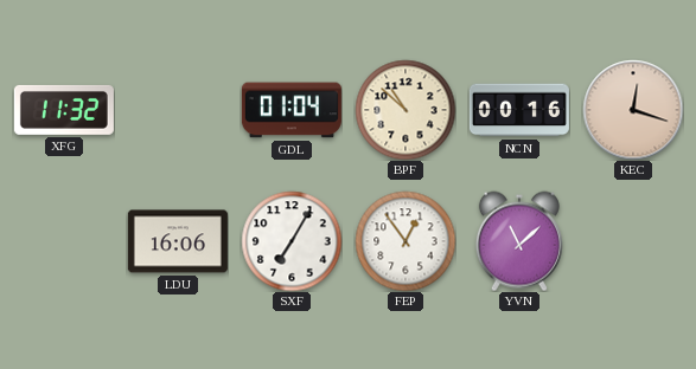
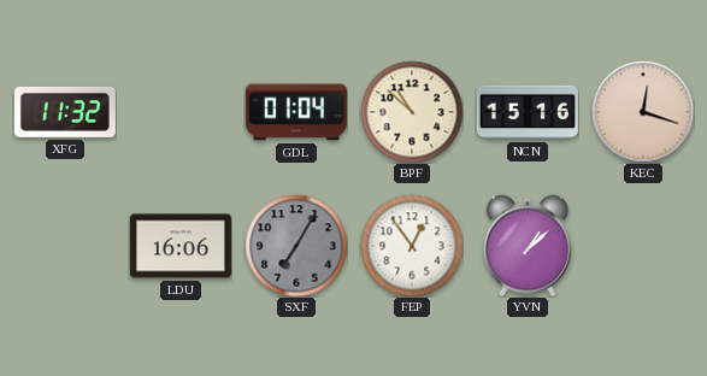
NCN: 00:16 -> 15:16
SXF dial: white -> grey
YVN: 11:08 -> 1:08
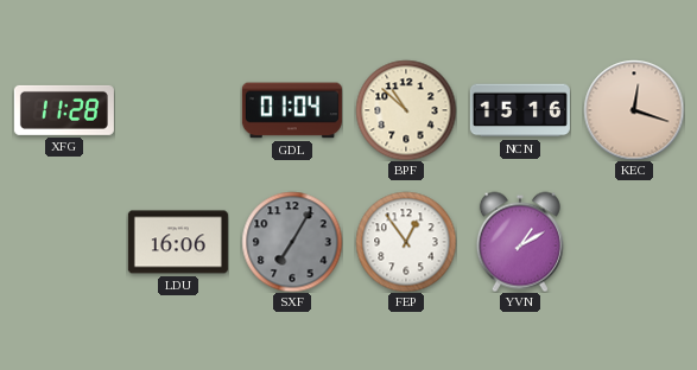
XFG: 11:32 -> 11:28
YVN: 1:08 -> 1:10
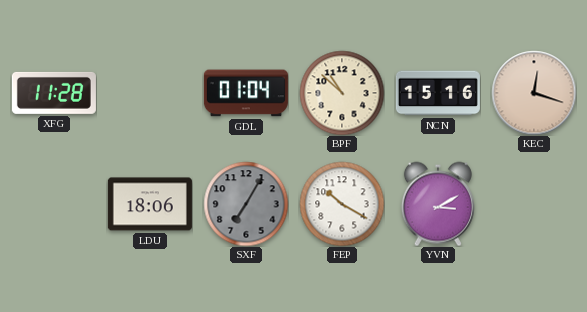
LDU: 16:06 -> 18:06
FEP: 12:54 -> 10:20
YVN: 1:10 -> 3:10
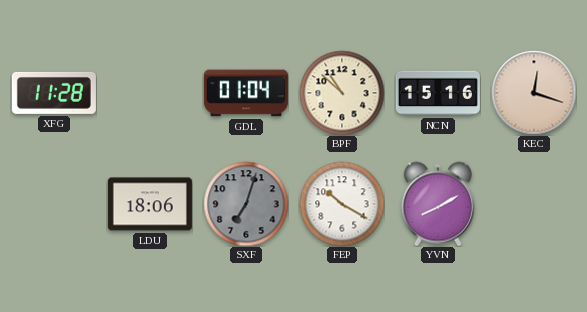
SXF: 7:05 -> 7:03
YVN: 3:10 -> 8:10
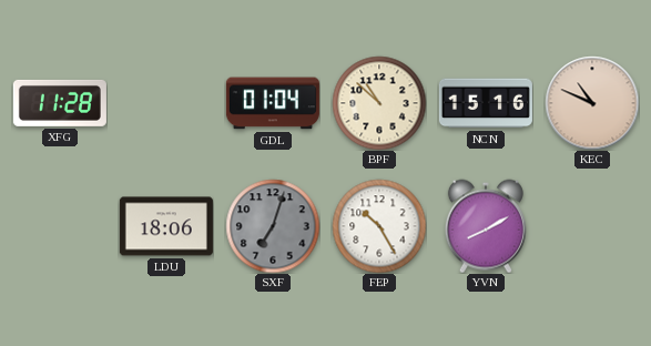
KEC: 12:18 -> 10:49
FEP: 10:20 -> 10:25
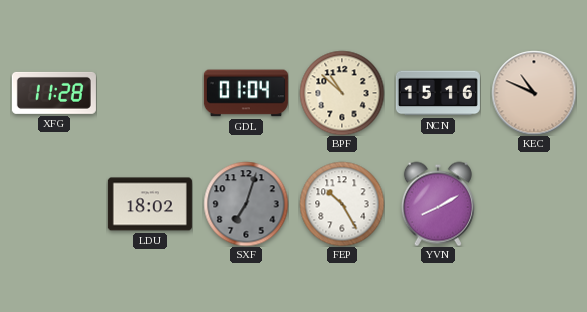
LDU: 18:06 -> 18:02
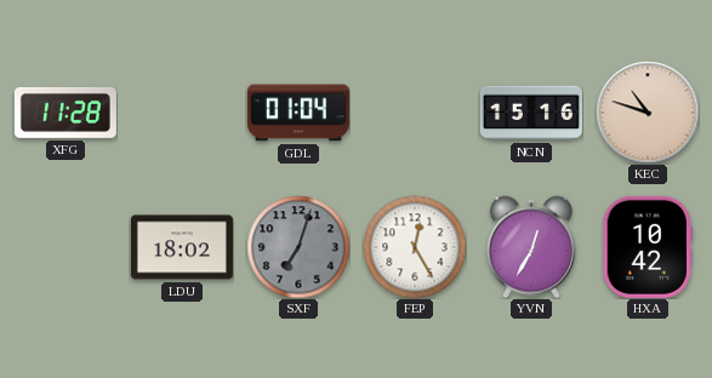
BPF: 10:52 -> none
KEC: 10:49 -> 10:48
FEP: 10:25 -> 12:25
YVN: 8:10 -> 12:35
HXA: none -> 10:42
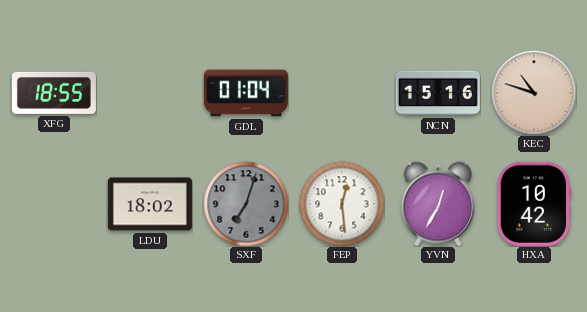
XFG: 11:28 -> 18:55
FEP: 12:25 -> 12:29
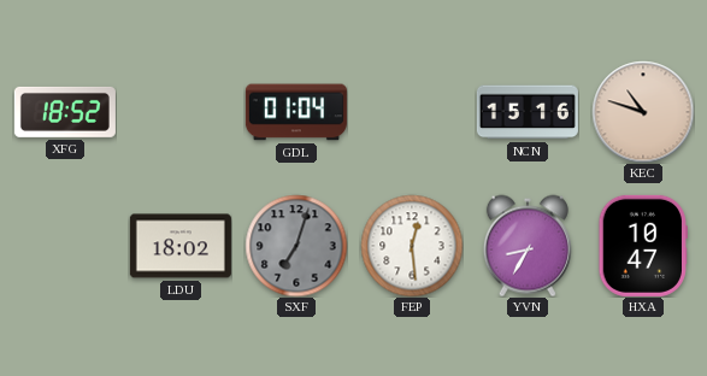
XFG: 18:55 -> 18:52
YVN: 12:35 -> 8:35
HXA: 10:42 -> 10:47
